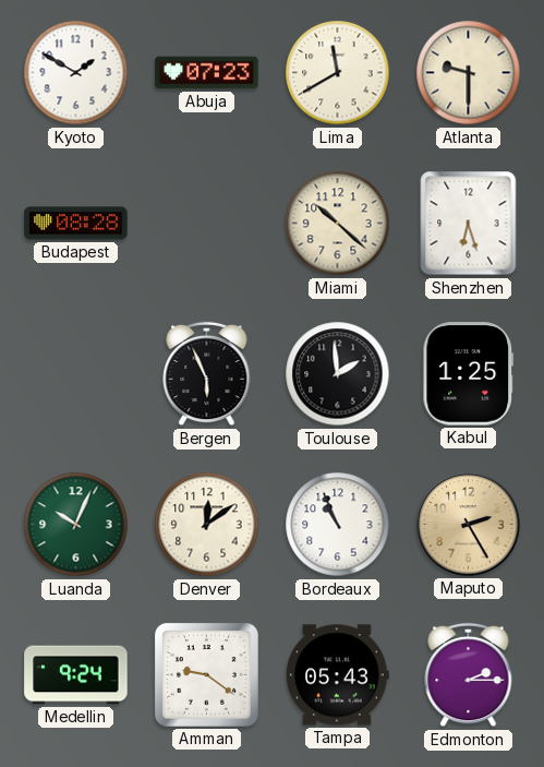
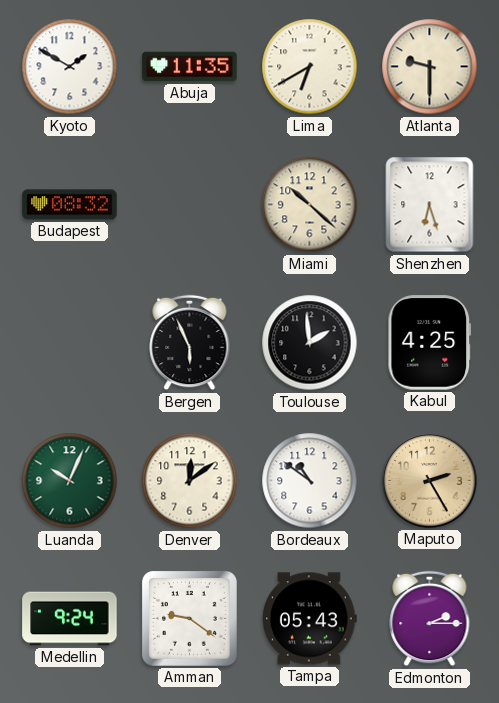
Abuja: 07:23 -> 11:35
Lima: 11:40 -> 6:40
Budapest: 08:28 -> 08:32
Kabul: 1:25 -> 4:25
Bordeaux: 10:56 -> 10:51
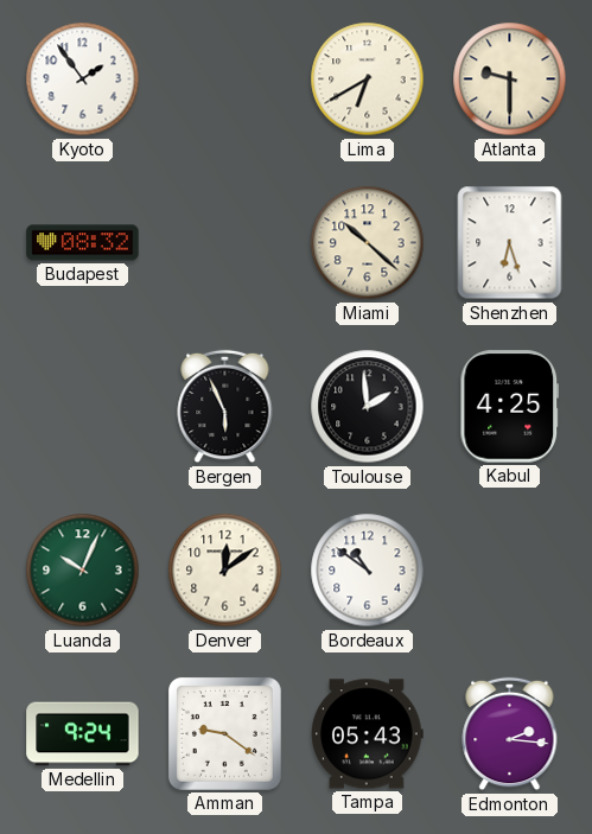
Kyoto: 1:50 -> 1:54
Abuja: 11:35 -> none
Maputo: 2:25 -> none
Edmonton: 2:15 -> 2:16
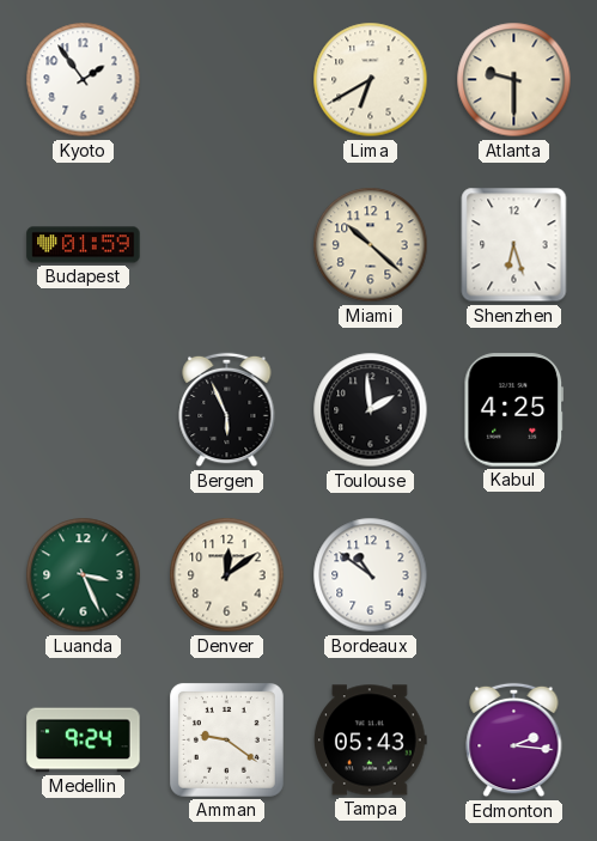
Budapest: 08:32 -> 01:59
Luanda: 10:04 -> 3:26
